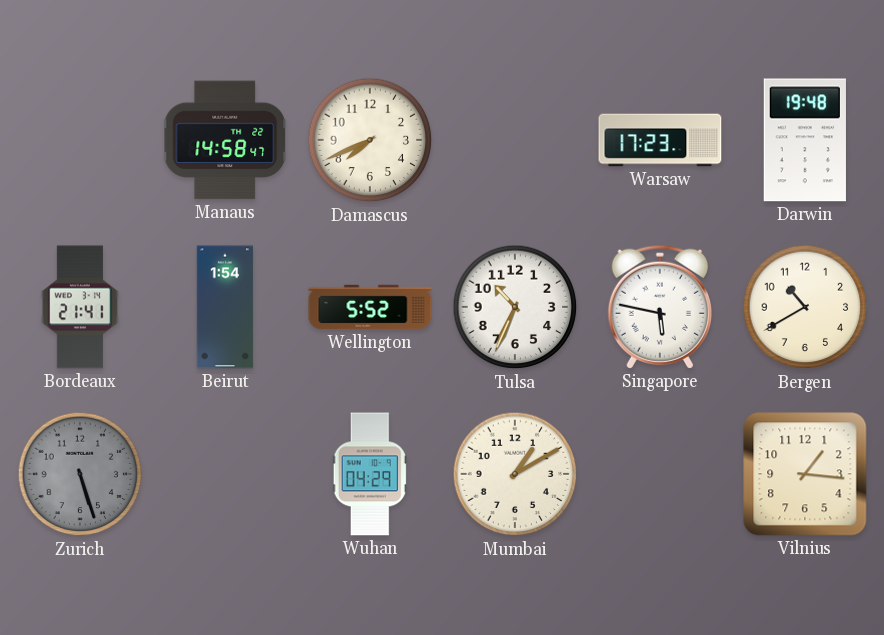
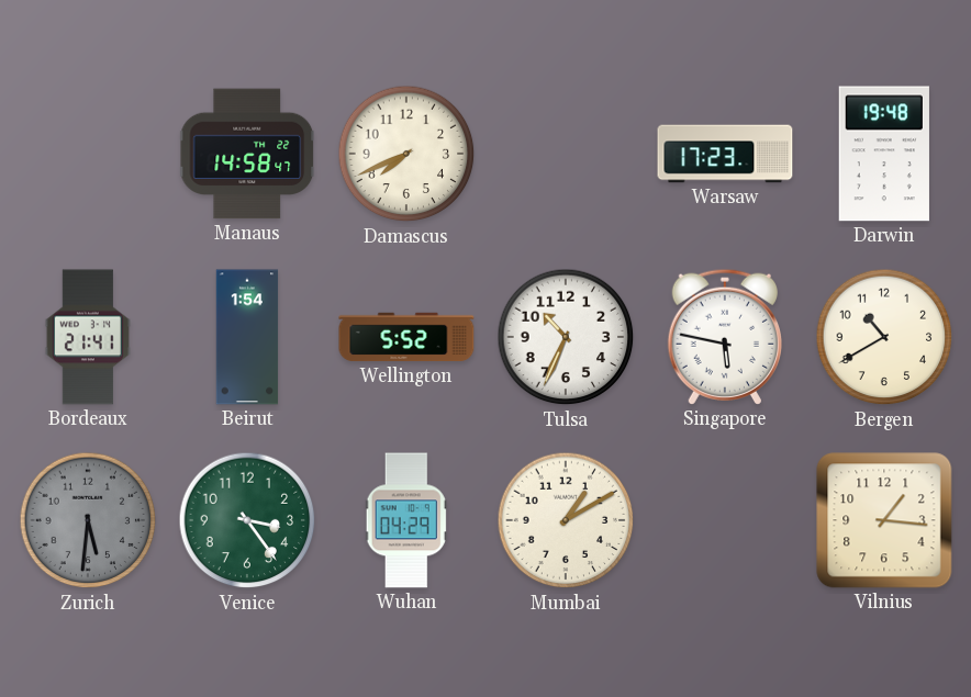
Zurich: 5:27 -> 5:31
Venice: none -> 3:24
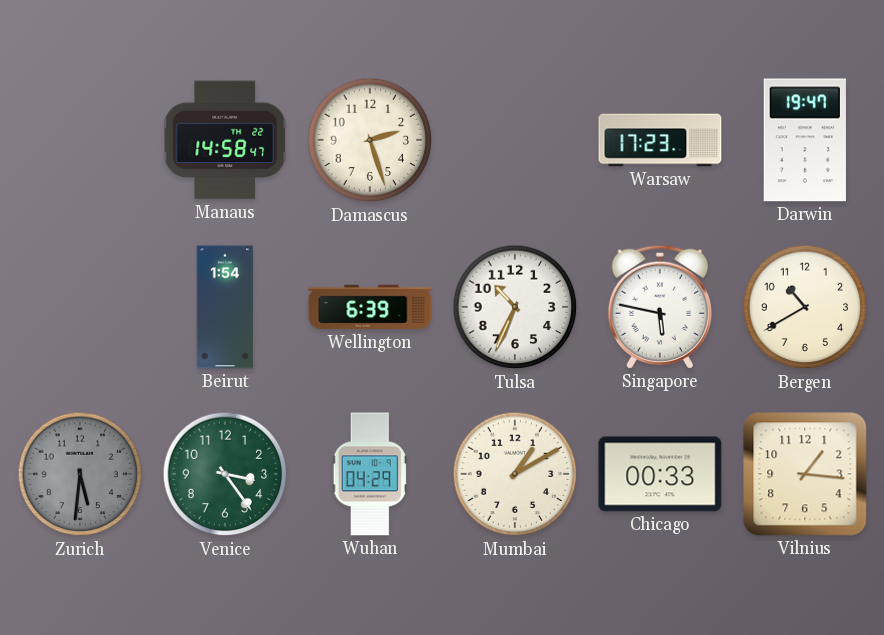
Damascus: 7:41 -> 2:27
Darwin: 19:48 -> 19:47
Bordeaux: 21:41 -> none
Wellington: 5:52 -> 6:39
Chicago: none -> 00:33
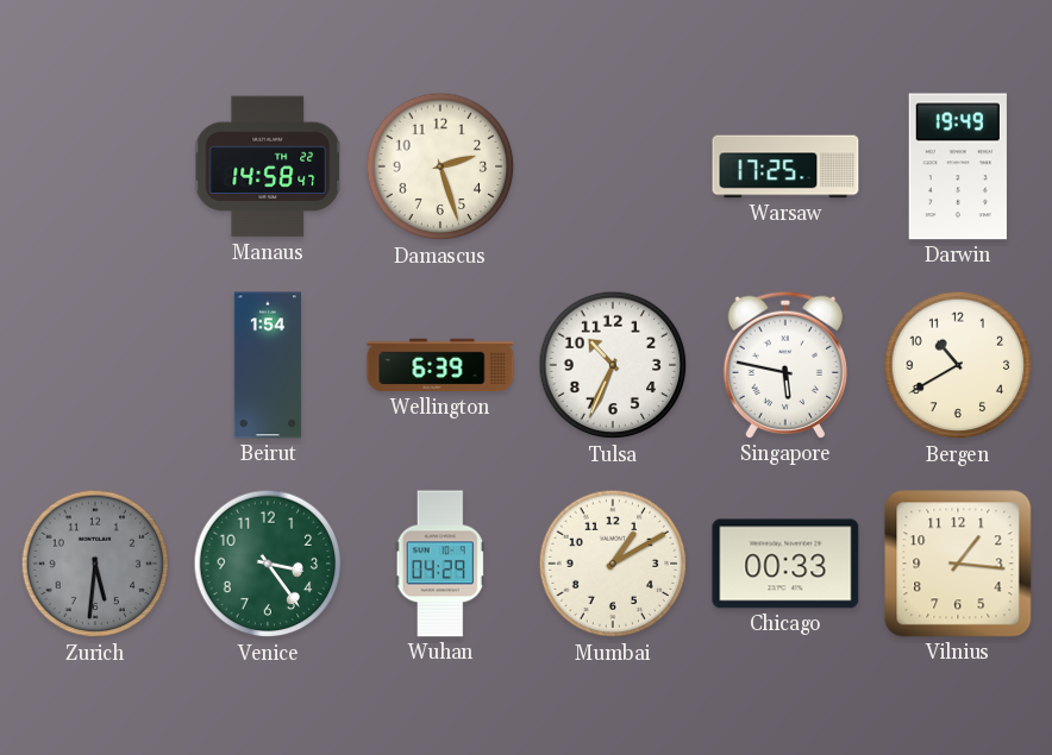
Warsaw: 17:23 -> 17:25
Darwin: 19:47 -> 19:49
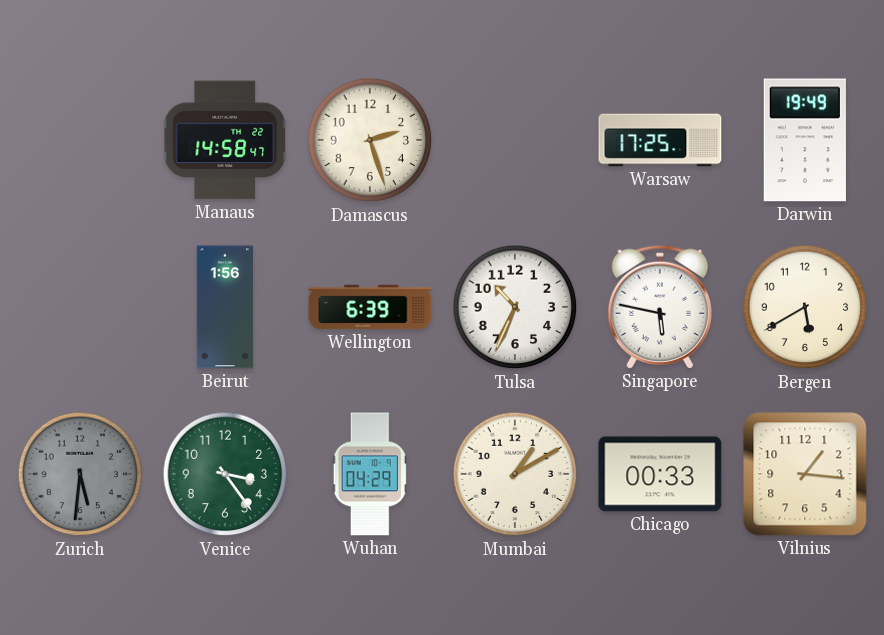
Beirut: 1:54 -> 1:56
Bergen: 10:40 -> 5:40
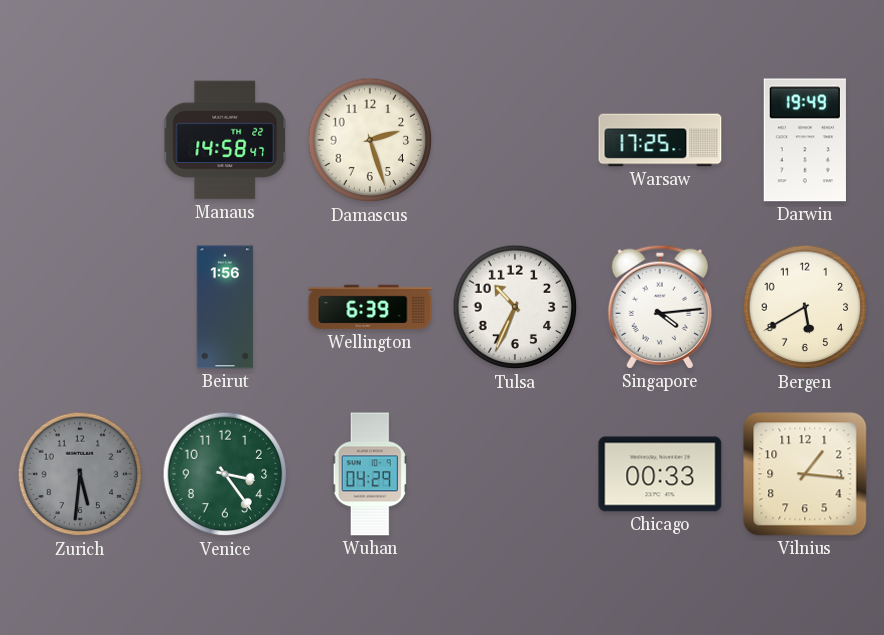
Singapore: 5:47 -> 4:14
Mumbai: 1:10 -> none
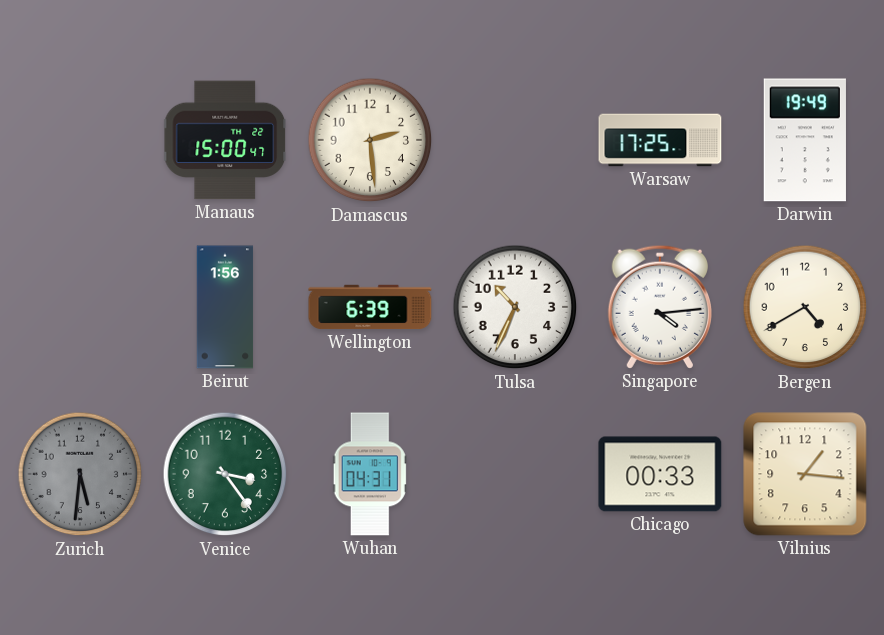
Manaus: 14:58 -> 15:00
Damascus: 2:27 -> 2:29
Bergen: 5:40 -> 4:40
Wuhan: 04:29 -> 04:31
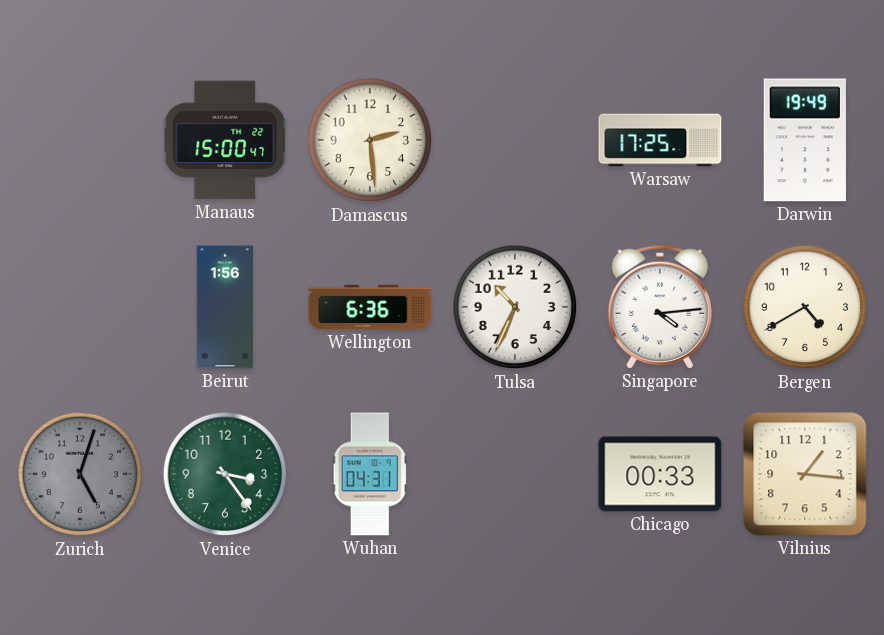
Wellington: 6:39 -> 6:36
Zurich: 5:31 -> 5:03
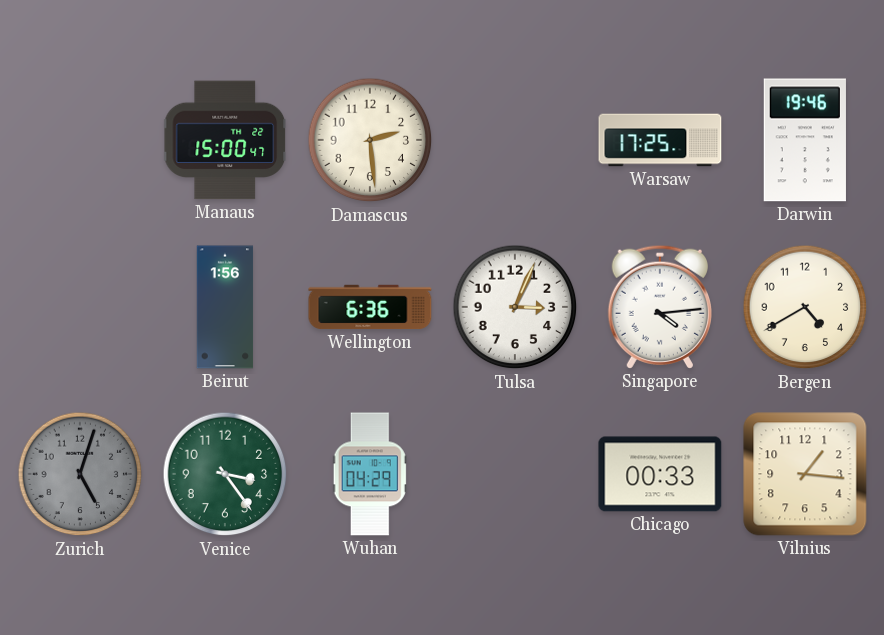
Darwin: 19:49 -> 19:46
Tulsa: 10:34 -> 3:04
Wuhan: 04:31 -> 04:29
